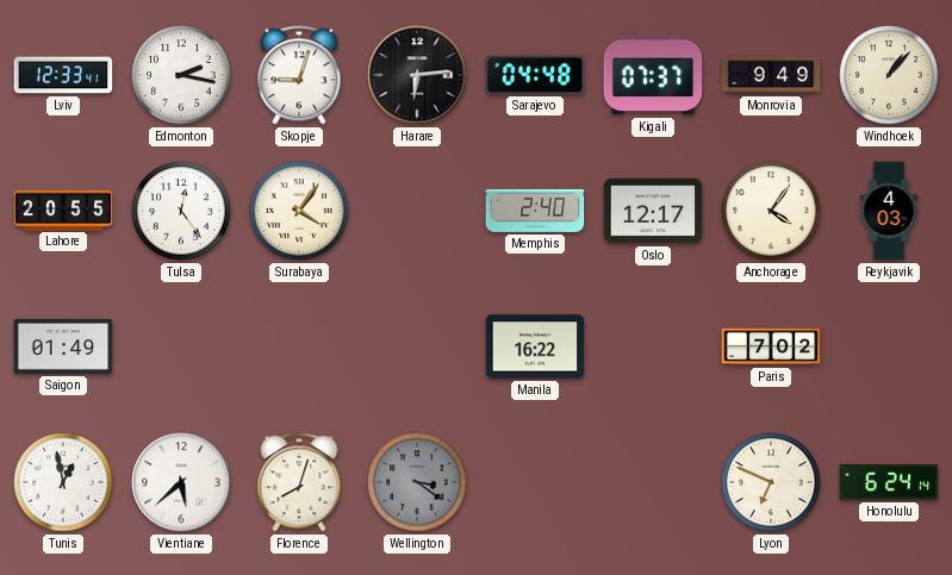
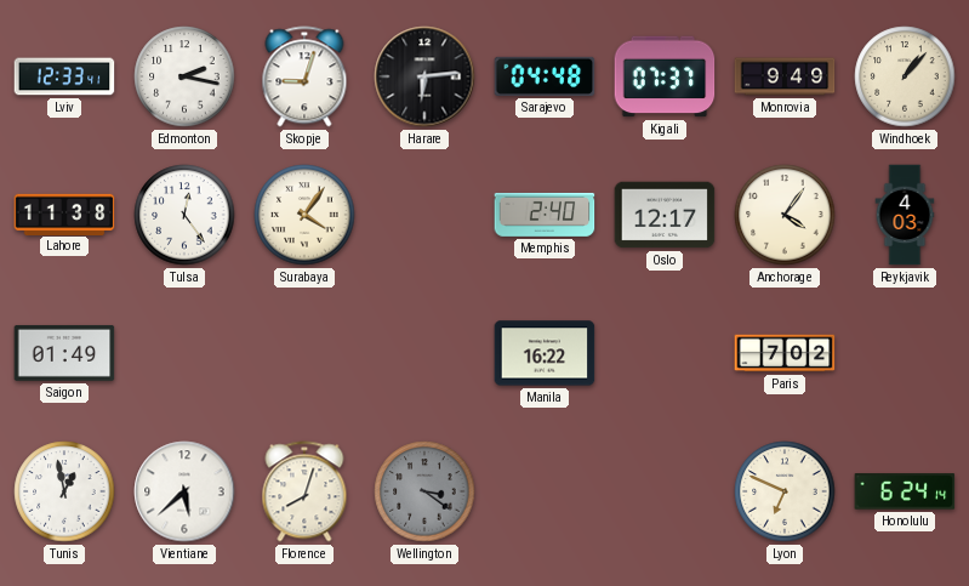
Lahore: 20:55 -> 11:38
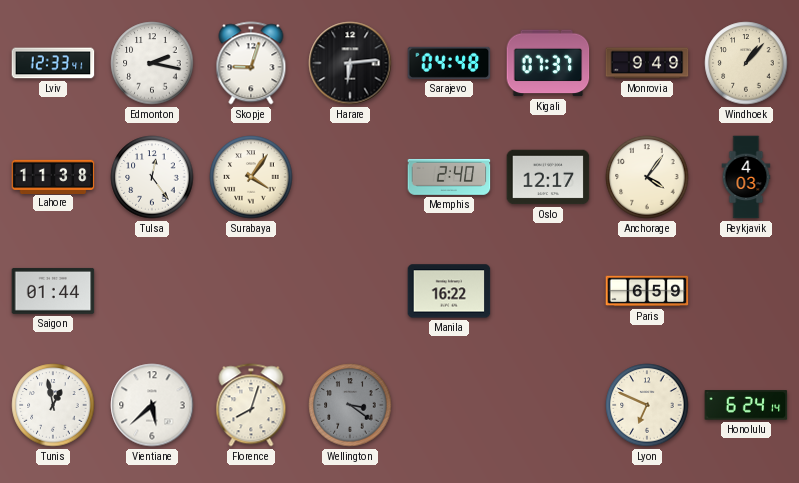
Saigon: 01:49 -> 01:44
Paris: 7:02 -> 6:59
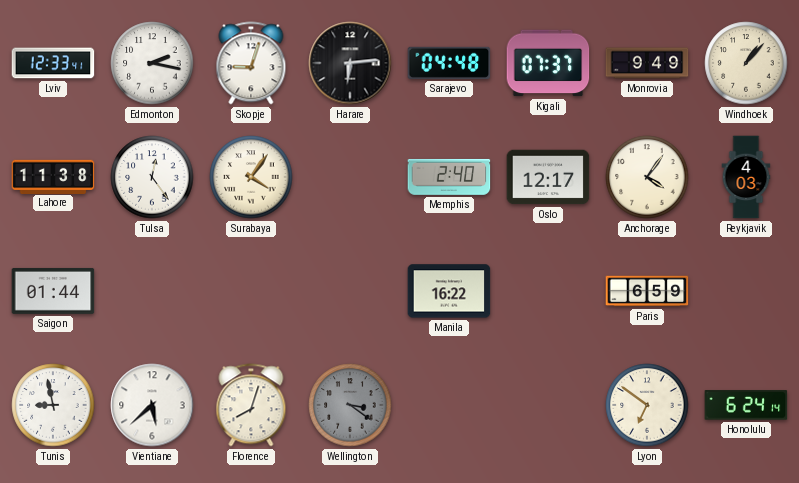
Tunis: 12:58 -> 8:58
Lyon: 6:49 -> 6:51
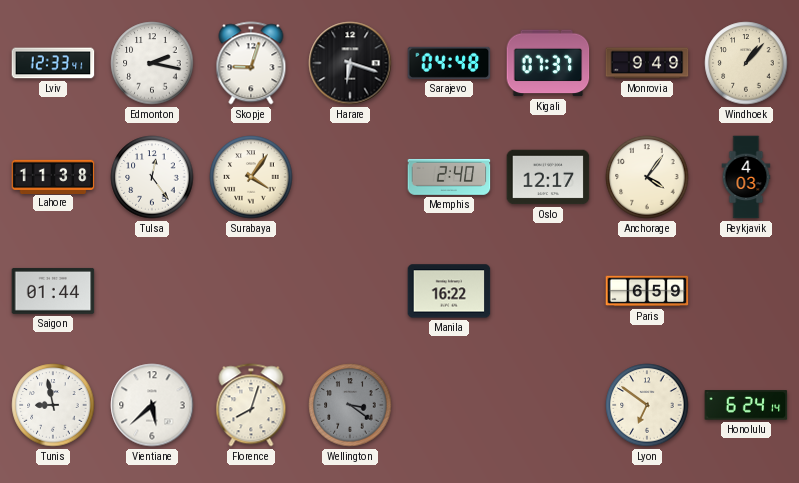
Harare: 6:14 -> 6:18
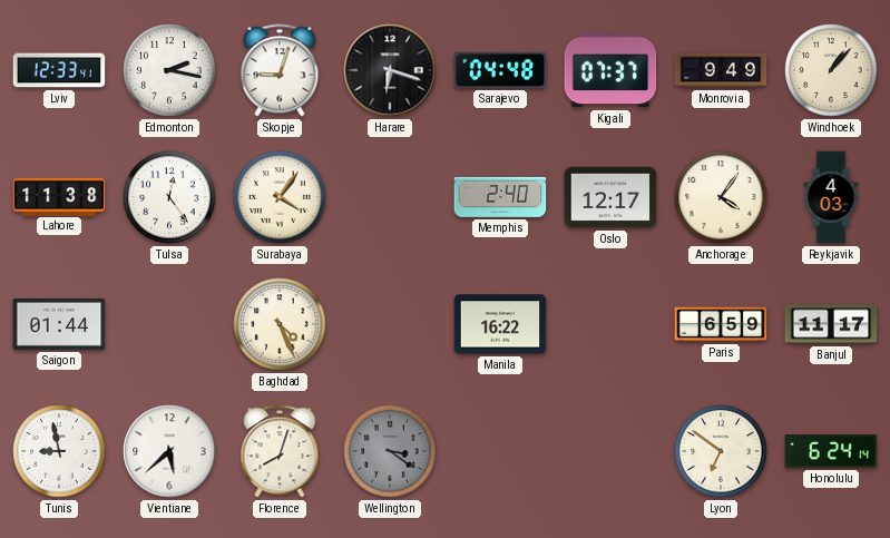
Baghdad: none -> 4:26
Banjul: none -> 11:17
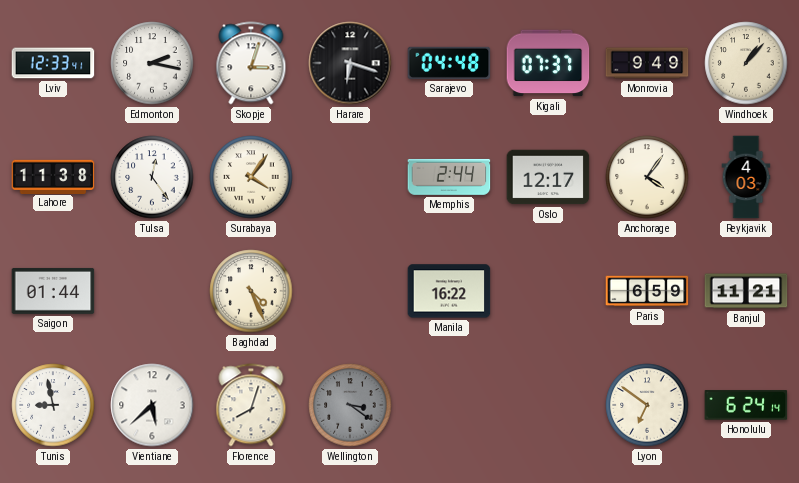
Skopje: 9:03 -> 3:03
Memphis: 2:40 -> 2:44
Banjul: 11:17 -> 11:21
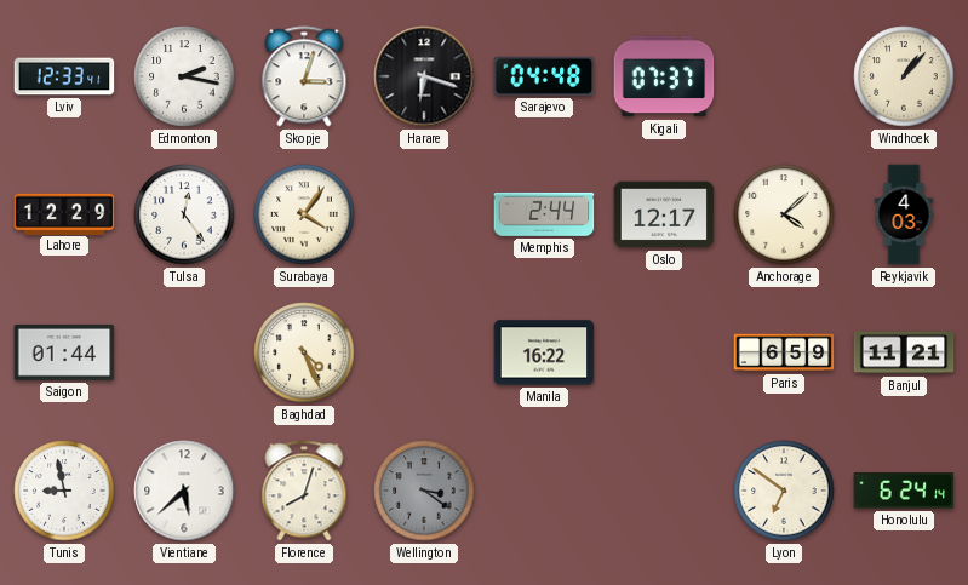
Monrovia: 9:49 -> none
Lahore: 11:38 -> 12:29
Anchorage: 4:06 -> 4:08
